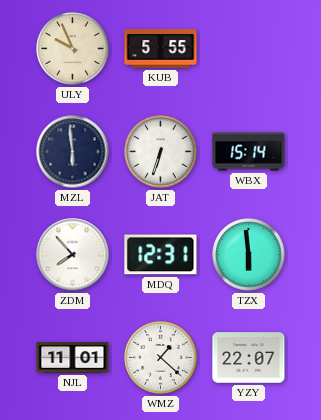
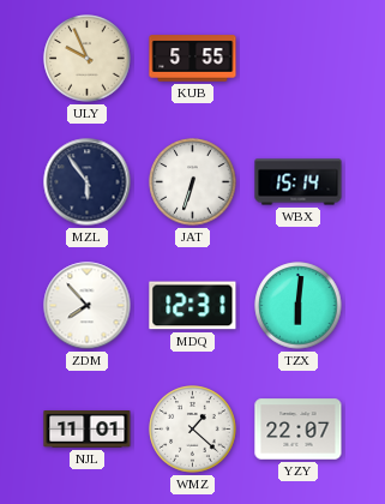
MZL: 5:59 -> 5:54
TZX: 5:59 -> 6:01
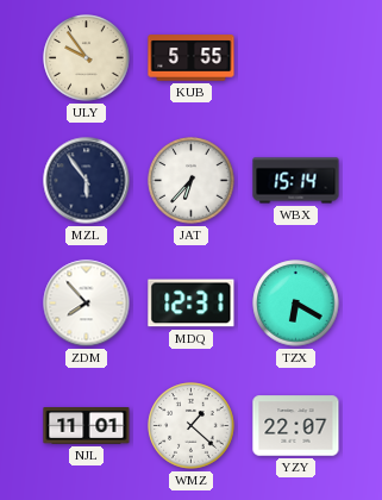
ULY: 9:56 -> 9:54
JAT: 6:33 -> 6:37
TZX: 6:01 -> 6:20
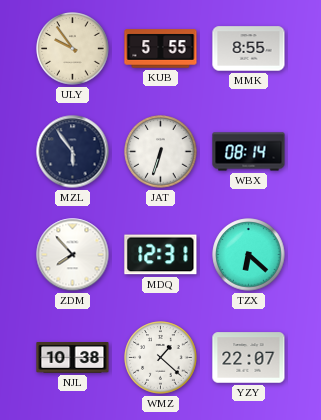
MMK: none -> 8:55
JAT: 6:37 -> 6:33
WBX: 15:14 -> 08:14
TZX: 6:20 -> 6:22
NJL: 11:01 -> 10:38
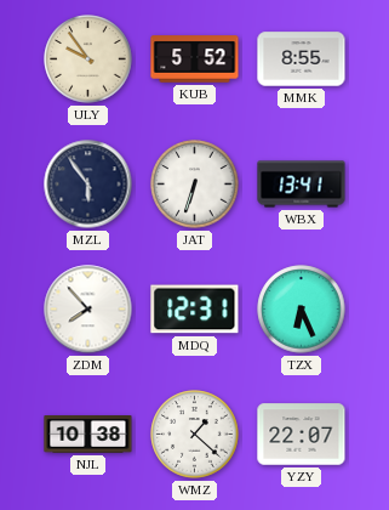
KUB: 5:55 -> 5:52
WBX: 08:14 -> 13:41
TZX: 6:22 -> 6:26
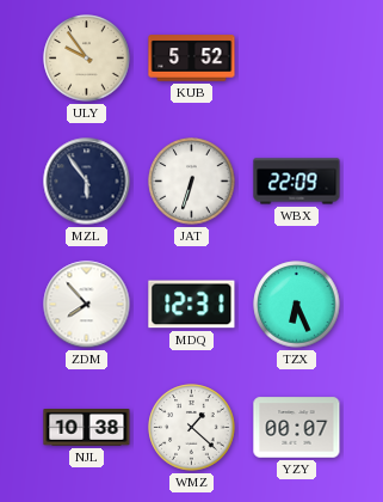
MMK: 8:55 -> none
WBX: 13:41 -> 22:09
YZY: 22:07 -> 00:07
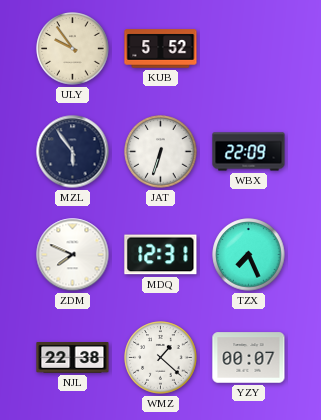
ZDM: 7:53 -> 7:49
TZX: 6:26 -> 7:26
NJL: 10:38 -> 22:38
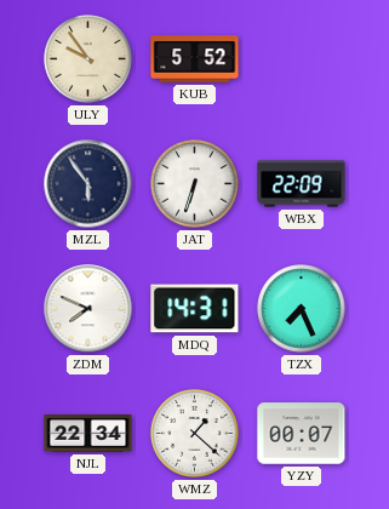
MDQ: 12:31 -> 14:31
NJL: 22:38 -> 22:34
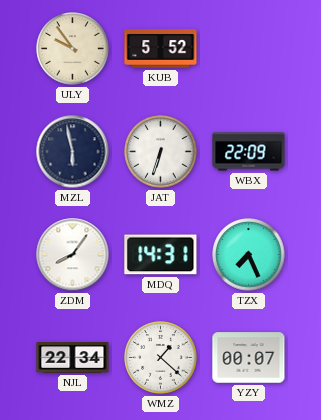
MZL: 5:54 -> 5:58
ZDM: 7:49 -> 8:06
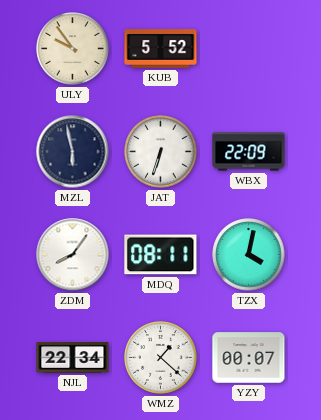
MDQ: 14:31 -> 08:11
TZX: 7:26 -> 4:02
